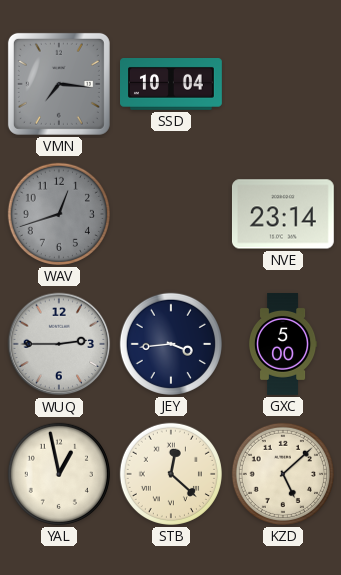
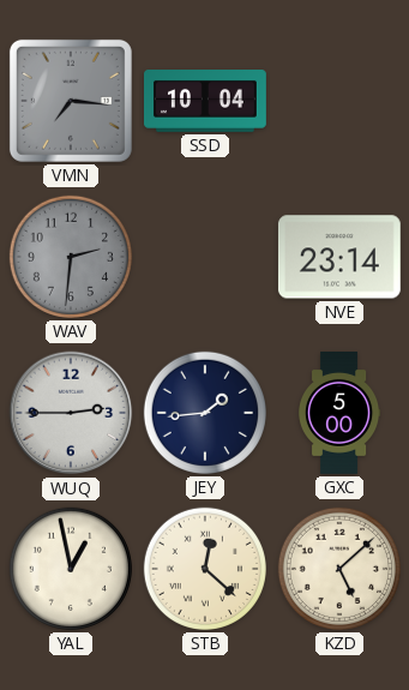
WAV: 12:42 -> 2:31
JEY: 3:44 -> 1:44
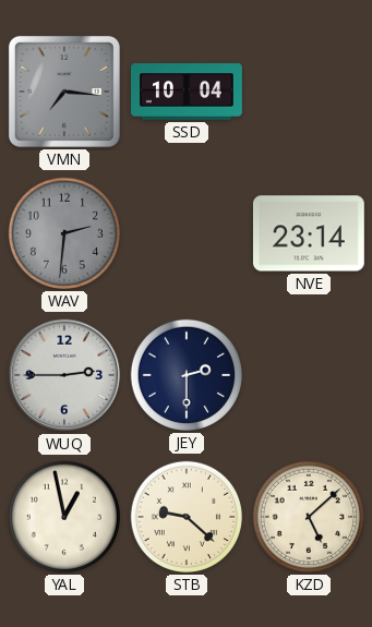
JEY: 1:44 -> 2:30
GXC: 5:00 -> none
STB: 12:22 -> 9:22
